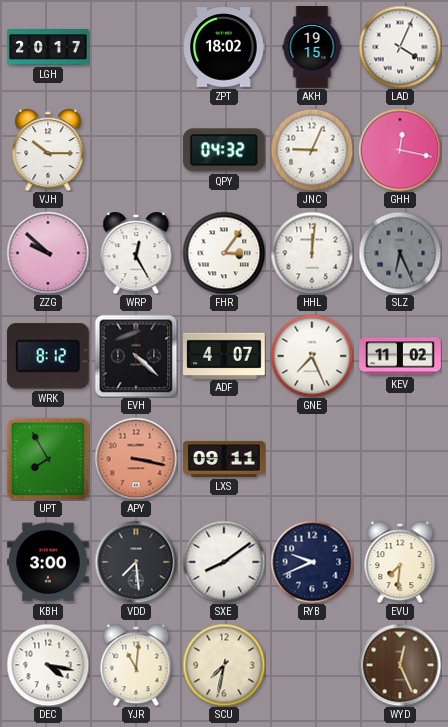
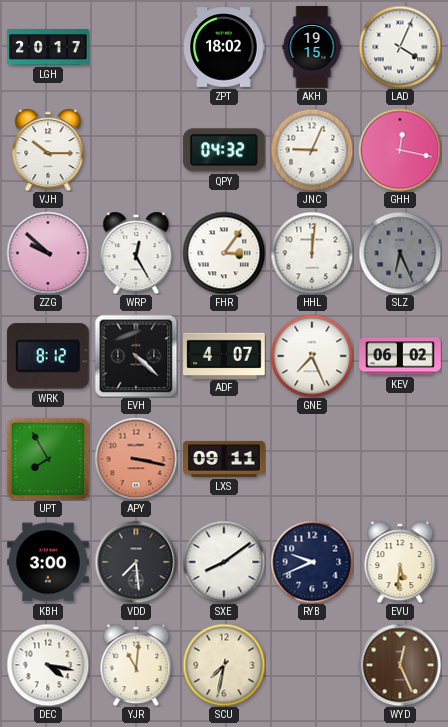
KEV: 11:02 -> 06:02
EVU: 7:31 -> 5:31
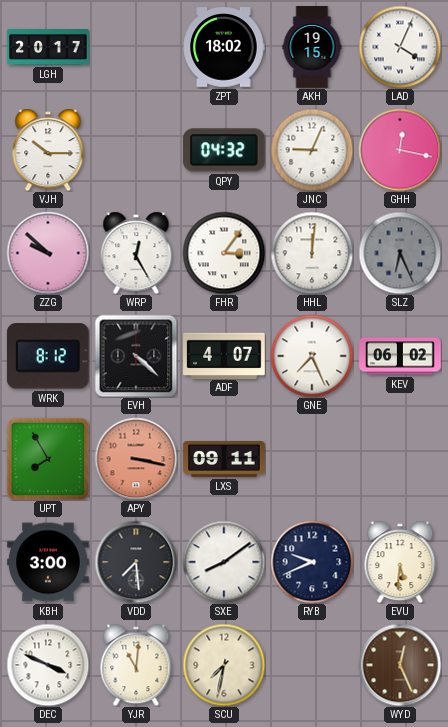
DEC: 4:17 -> 3:49
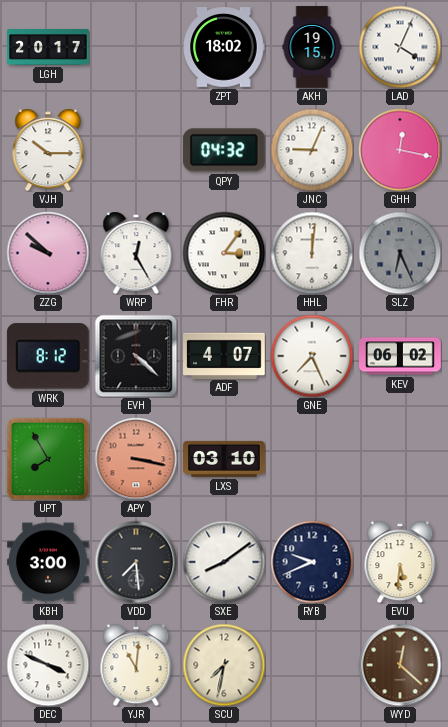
LXS: 09:11 -> 03:10
WYD: 12:26 -> 12:22
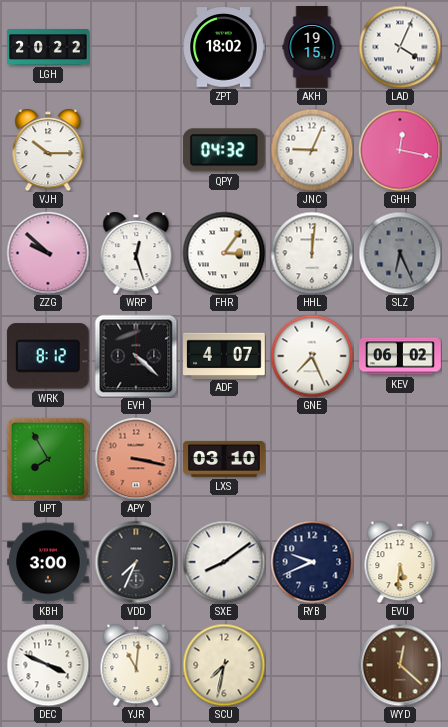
LGH: 20:17 -> 20:22
WRP: 12:25 -> 12:27
VDD: 7:29 -> 7:34
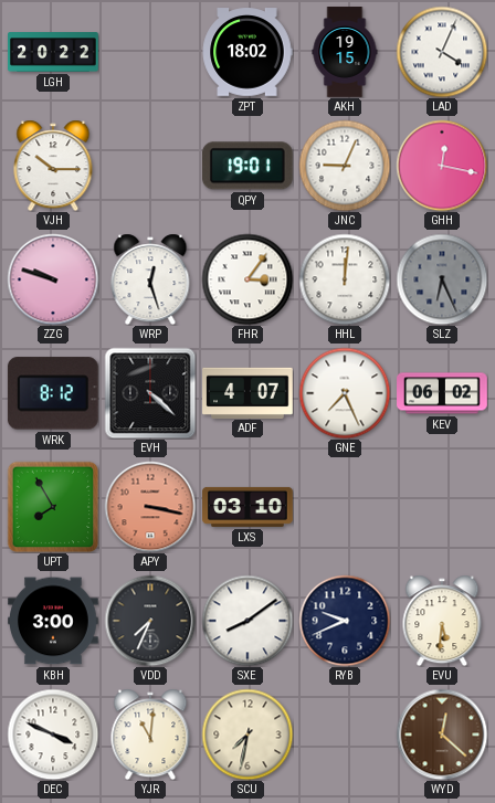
QPY: 04:32 -> 19:01
ZZG: 9:52 -> 9:48
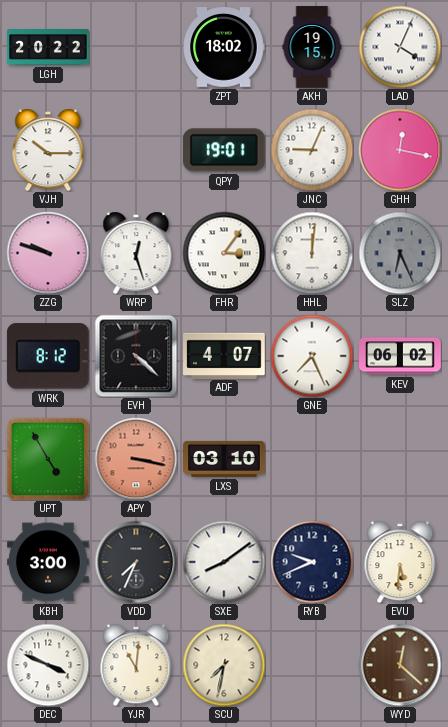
UPT: 7:55 -> 4:55
